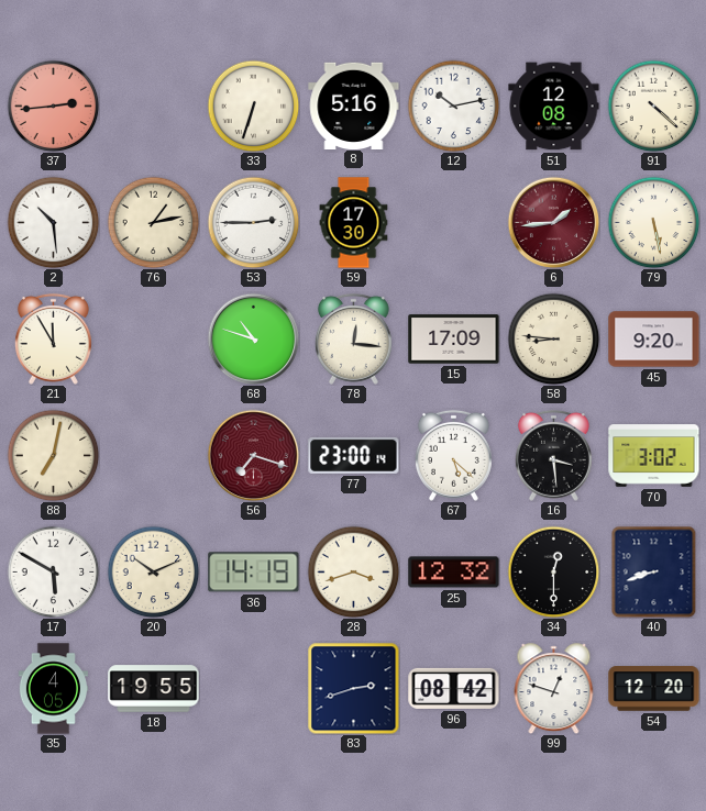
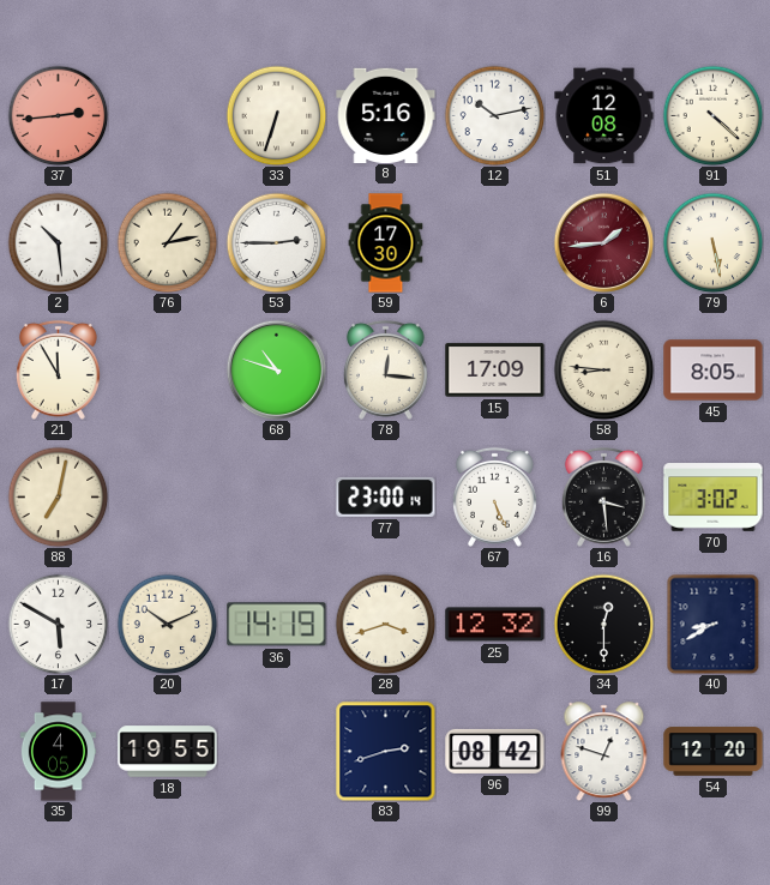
45: 9:20 -> 8:05
56: 7:18 -> none
67: 5:22 -> 5:26
40: 8:42 -> 8:40
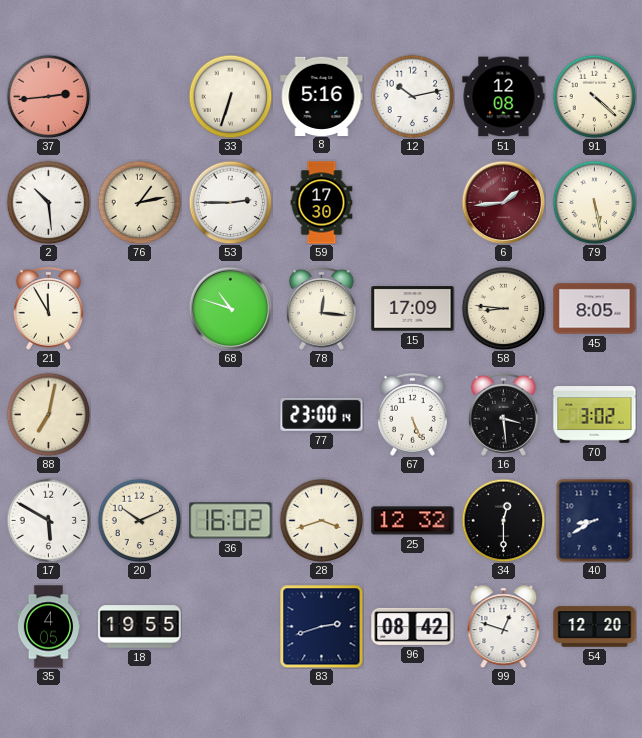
36: 14:19 -> 16:02
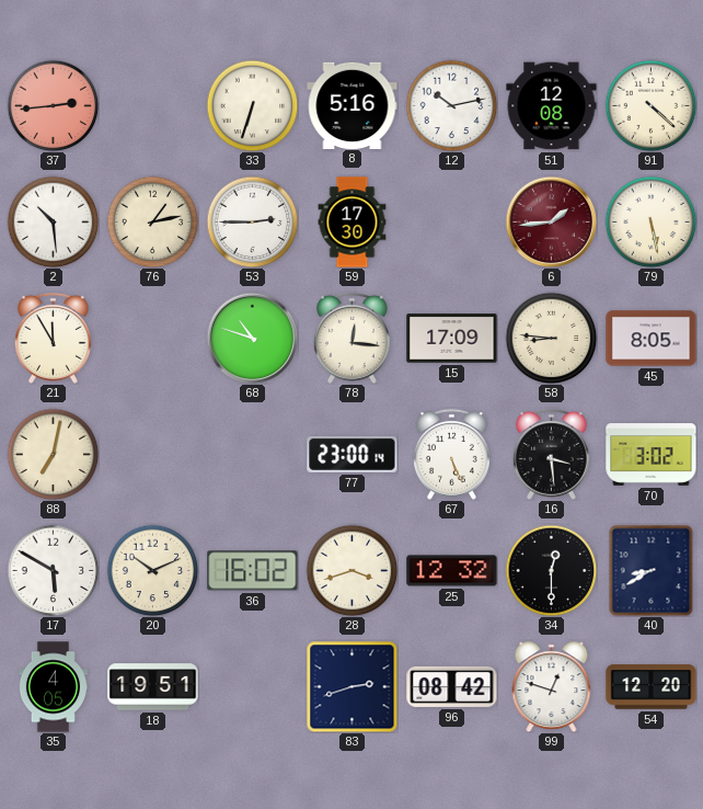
18: 19:55 -> 19:51
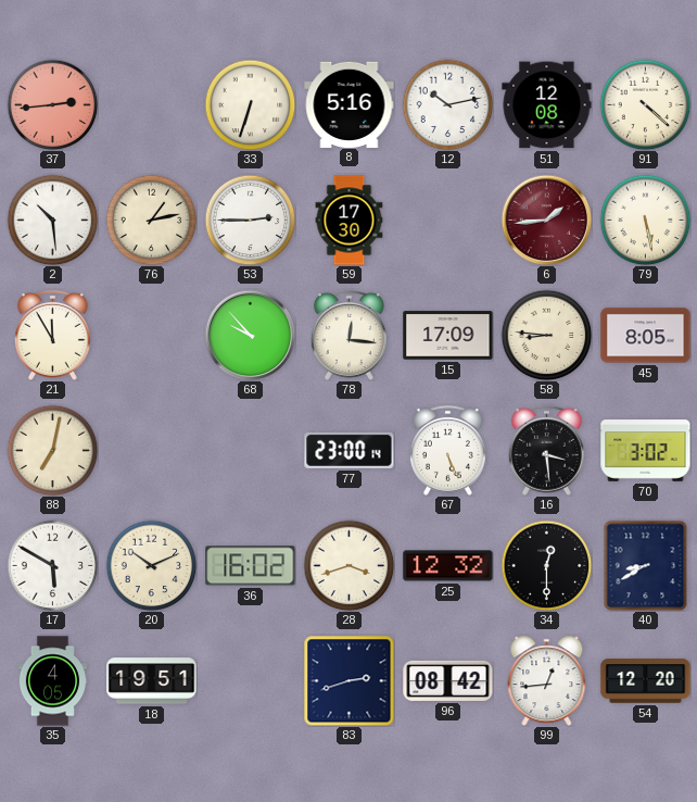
68: 10:48 -> 9:53
99: 12:48 -> 12:44
